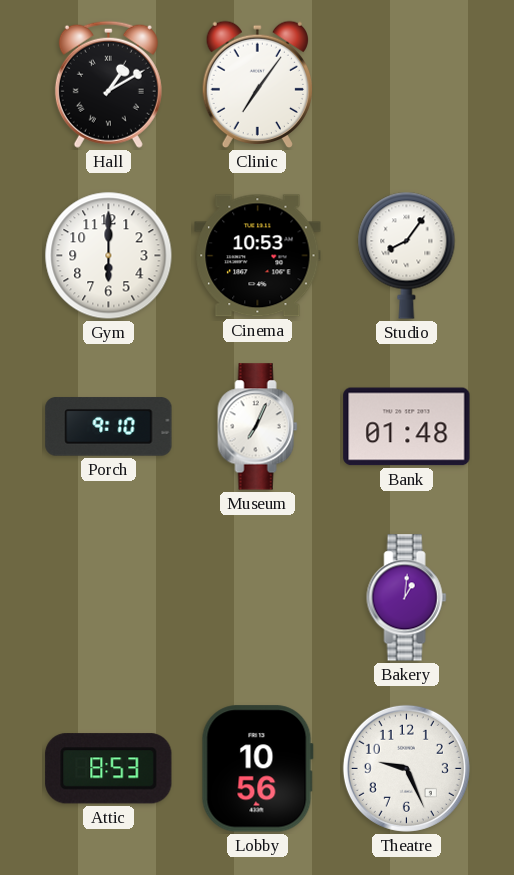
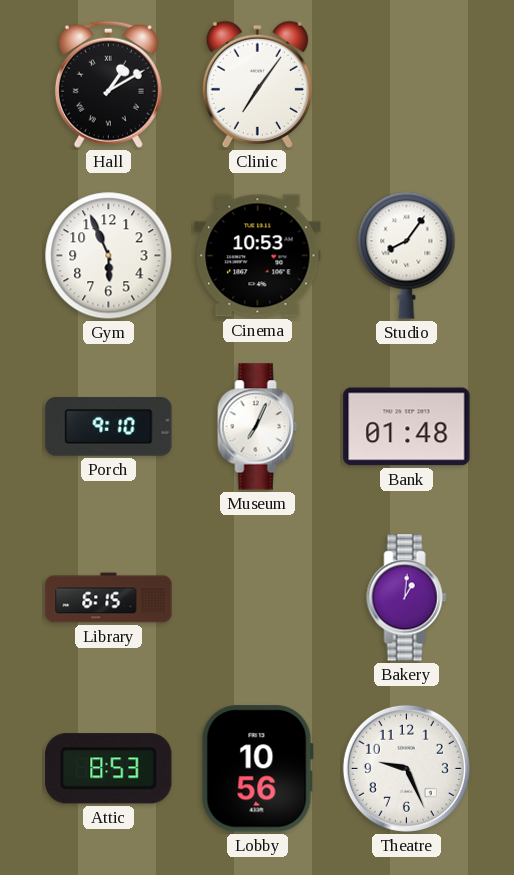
Gym: 6:00 -> 5:56
Library: none -> 6:15
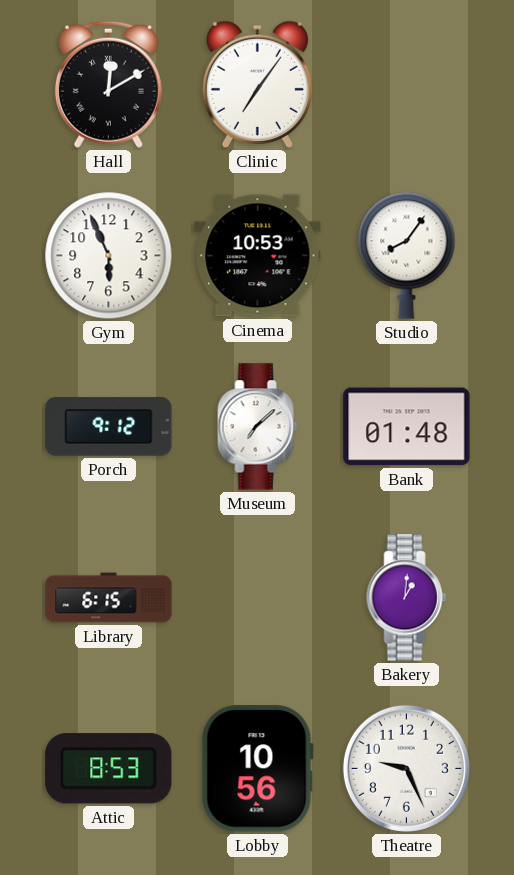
Hall: 1:10 -> 12:10
Porch: 9:10 -> 9:12
Museum: 7:04 -> 7:08
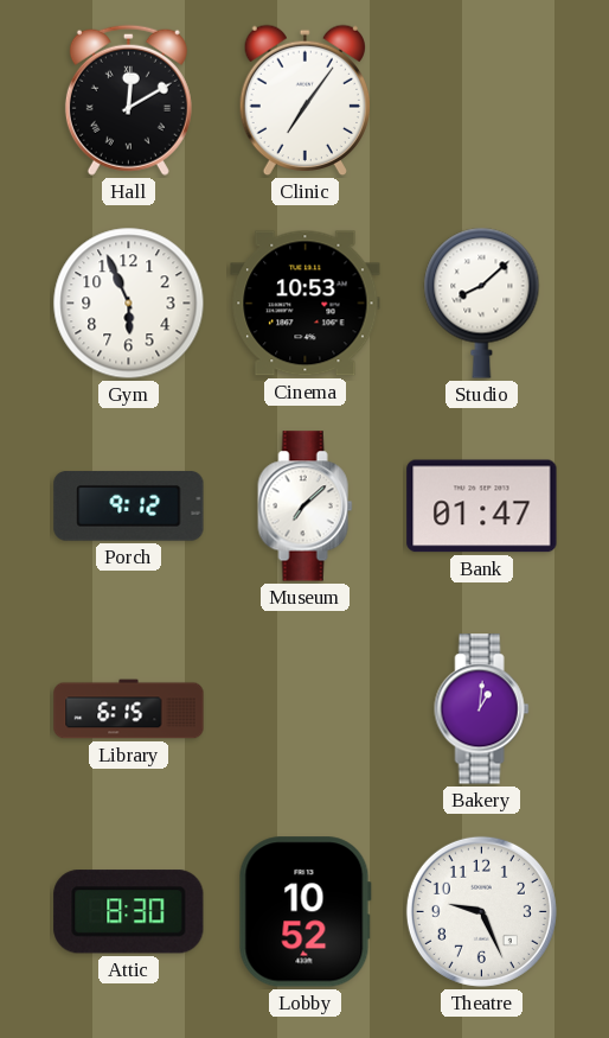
Studio: 8:06 -> 8:08
Bank: 01:48 -> 01:47
Attic: 8:53 -> 8:30
Lobby: 10:56 -> 10:52
